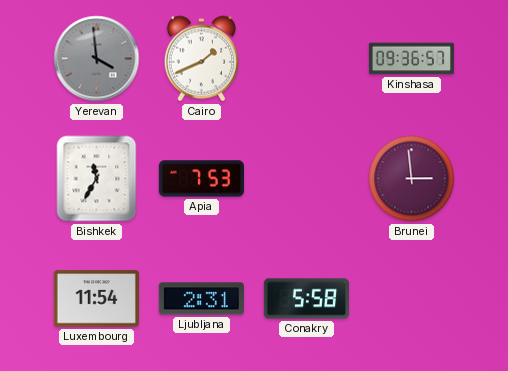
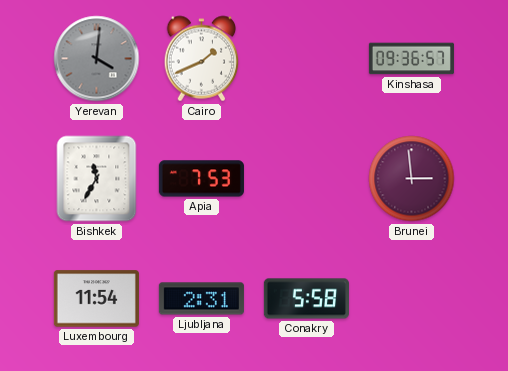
Yerevan: 3:59 -> 4:01
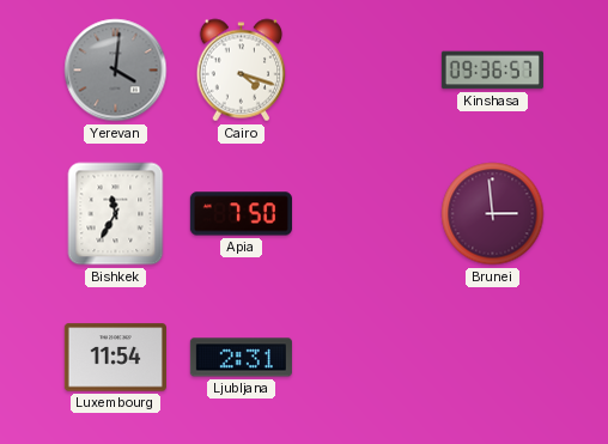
Cairo: 1:41 -> 4:18
Apia: 7:53 -> 7:50
Conakry: 5:58 -> none
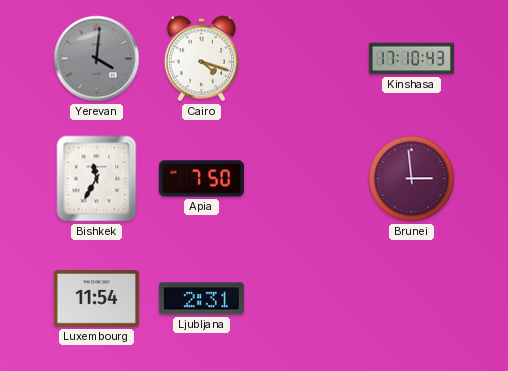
Kinshasa: 09:36 -> 17:10
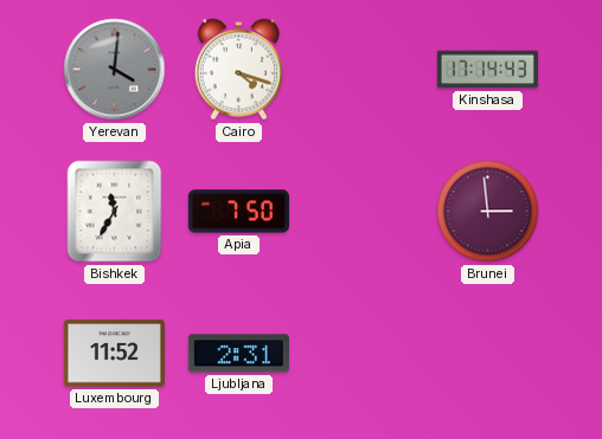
Kinshasa: 17:10 -> 17:14
Luxembourg: 11:54 -> 11:52
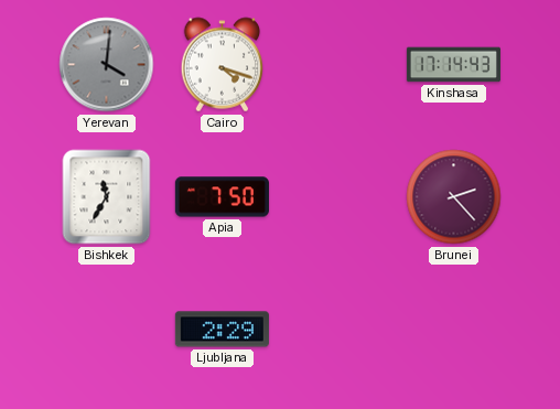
Brunei: 2:59 -> 2:23
Luxembourg: 11:52 -> none
Ljubljana: 2:31 -> 2:29
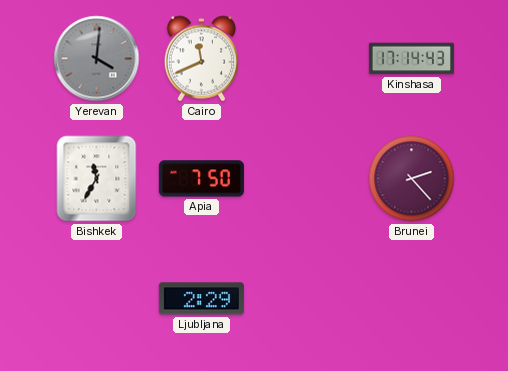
Cairo: 4:18 -> 11:41
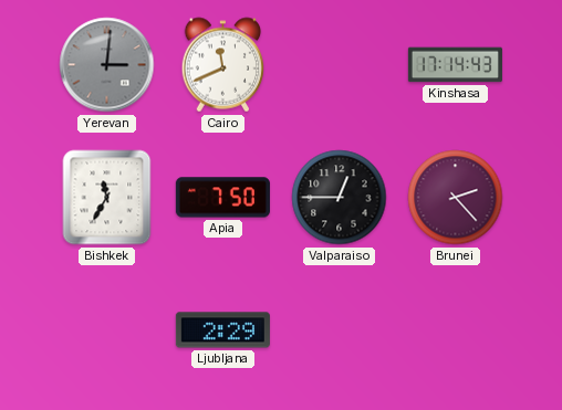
Yerevan: 4:01 -> 3:01
Valparaiso: none -> 12:45
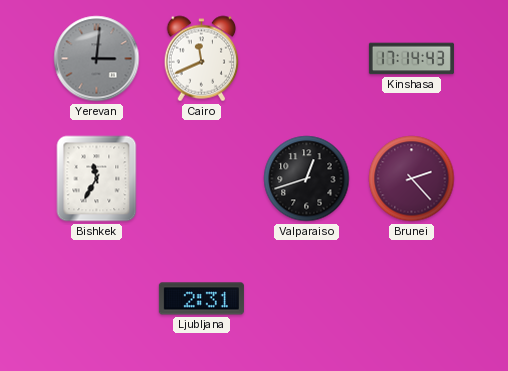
Apia: 7:50 -> none
Valparaiso: 12:45 -> 12:42
Ljubljana: 2:29 -> 2:31
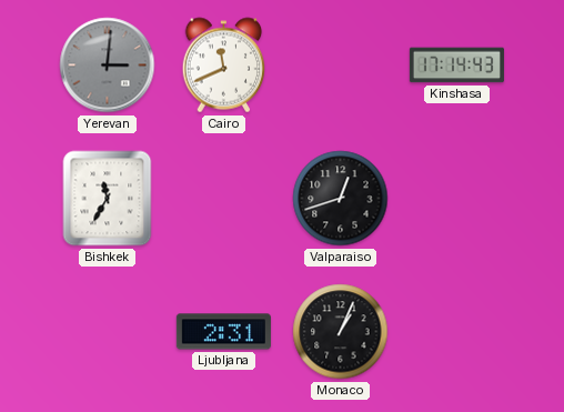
Brunei: 2:23 -> none
Monaco: none -> 1:04
